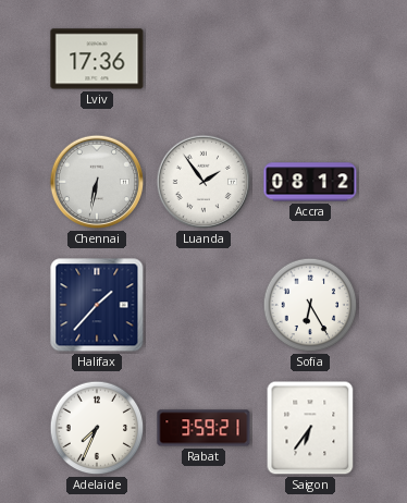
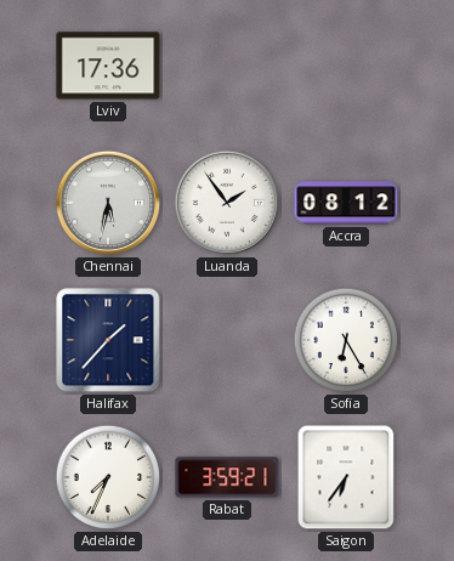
Chennai: 6:32 -> 5:32
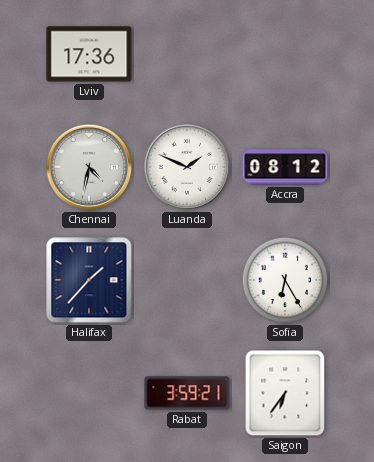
Chennai: 5:32 -> 4:32
Luanda: 1:54 -> 1:49
Adelaide: 7:34 -> none
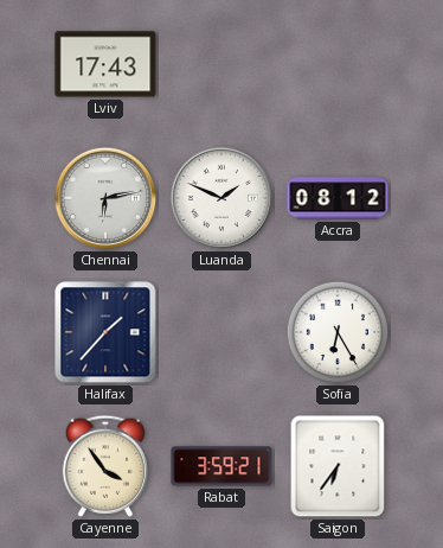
Lviv: 17:36 -> 17:43
Chennai: 4:32 -> 6:13
Cayenne: none -> 3:54
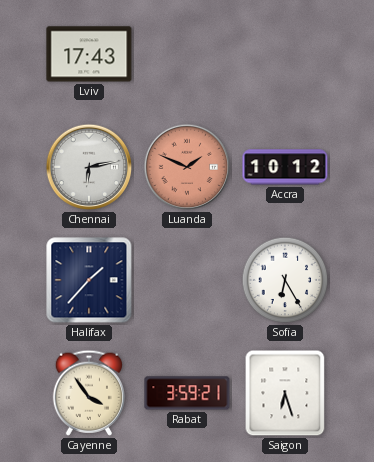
Luanda dial: white -> salmon
Accra: 08:12 -> 10:12
Saigon: 6:36 -> 6:27
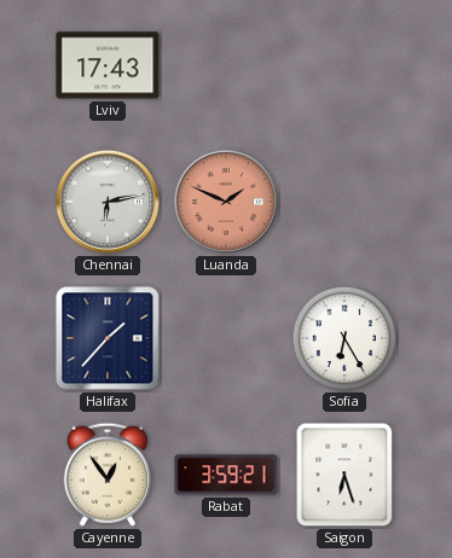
Accra: 10:12 -> none
Cayenne: 3:54 -> 12:54
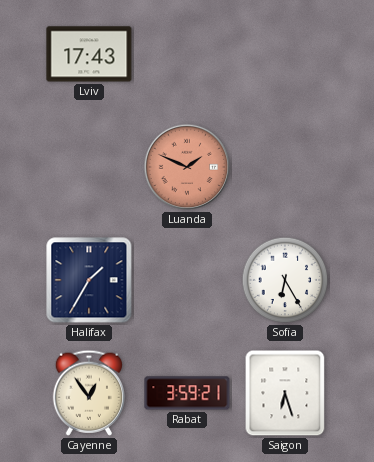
Chennai: 6:13 -> none
Halifax: 1:37 -> 1:35
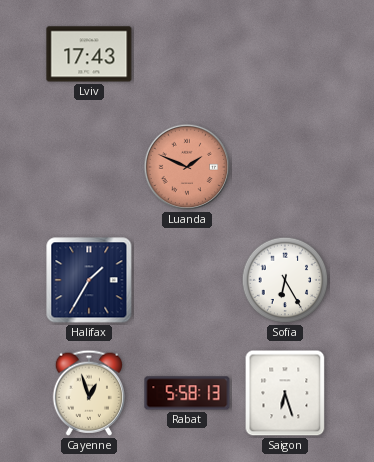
Cayenne: 12:54 -> 12:57
Rabat: 3:59 -> 5:58
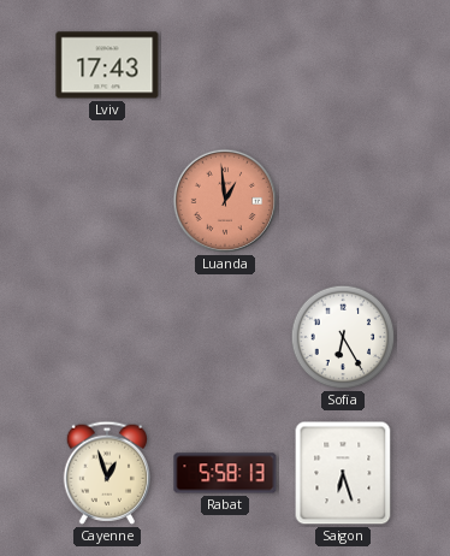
Luanda: 1:49 -> 12:59
Halifax: 1:35 -> none
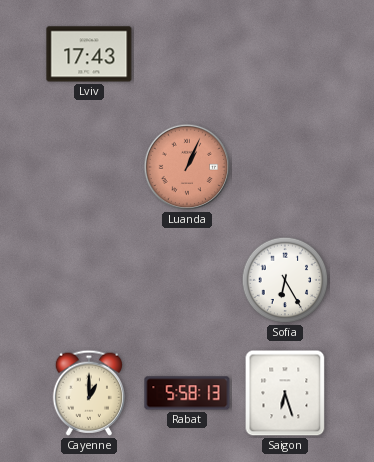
Luanda: 12:59 -> 1:04
Cayenne: 12:57 -> 1:00
